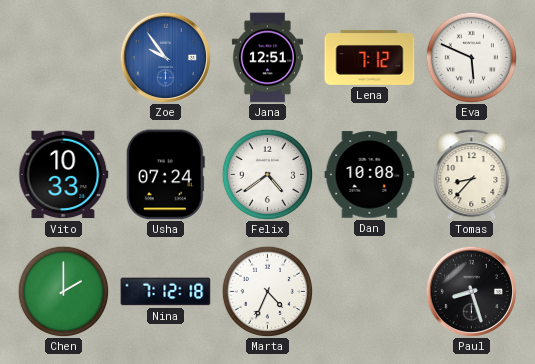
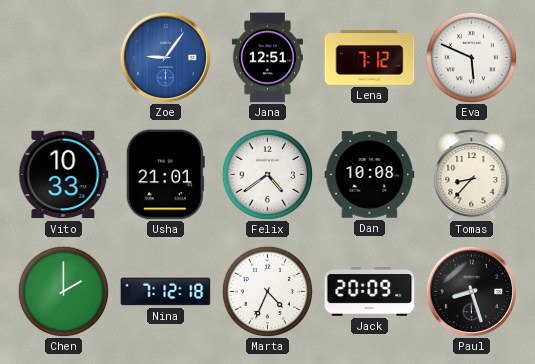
Zoe: 9:54 -> 9:06
Usha: 07:24 -> 21:01
Jack: none -> 20:09
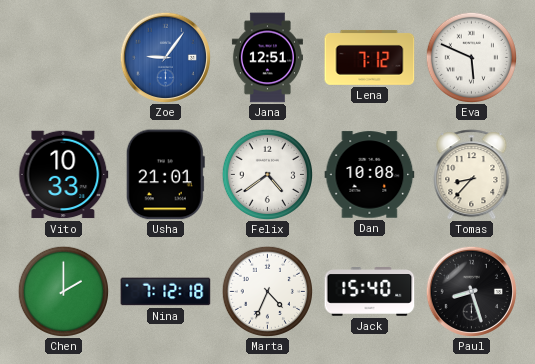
Jack: 20:09 -> 15:40
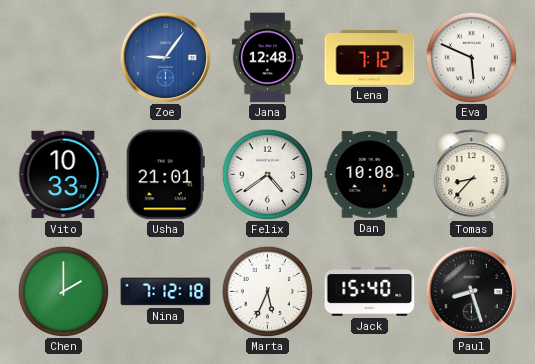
Jana: 12:51 -> 12:48
Marta: 4:34 -> 5:34
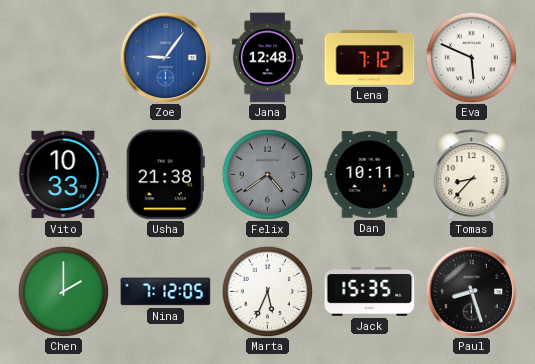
Usha: 21:01 -> 21:38
Felix dial: white -> grey
Dan: 10:08 -> 10:11
Nina: 7:12:18 -> 7:12:05
Jack: 15:40 -> 15:35
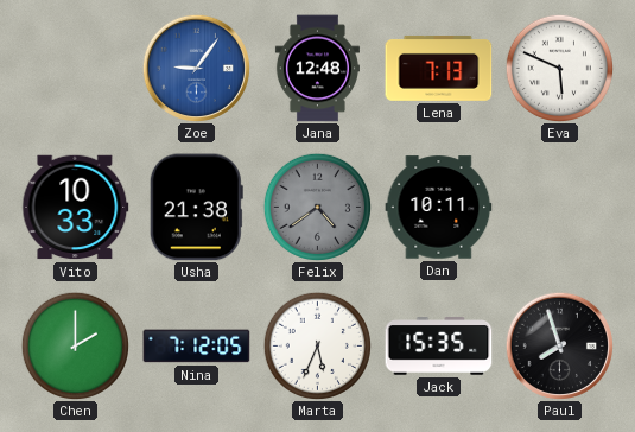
Lena: 7:12 -> 7:13
Tomas: 8:37 -> none
Paul: 8:27 -> 7:57
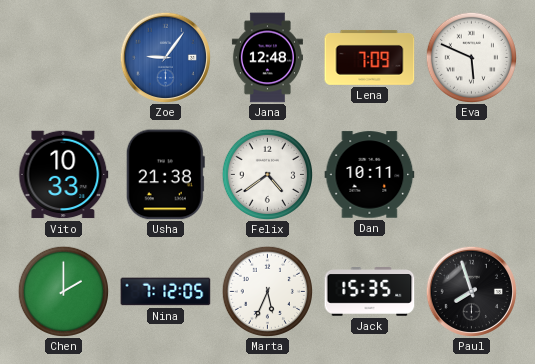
Lena: 7:13 -> 7:09
Felix dial: grey -> white
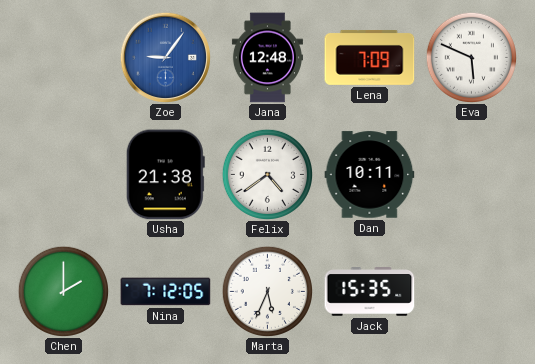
Vito: 10:33 -> none
Paul: 7:57 -> none
